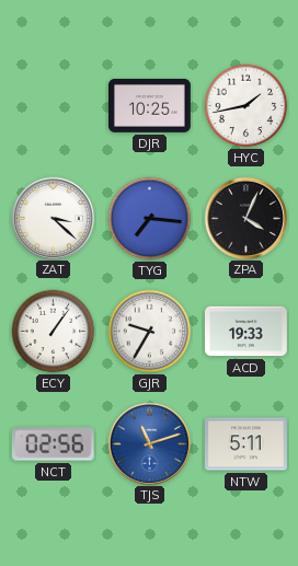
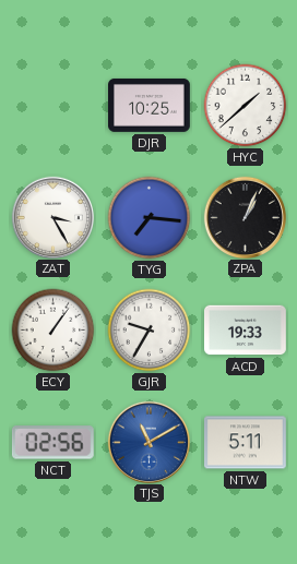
HYC: 1:43 -> 1:38
ZAT: 3:22 -> 3:25
ZPA: 4:04 -> 1:04
TJS: 11:12 -> 11:10
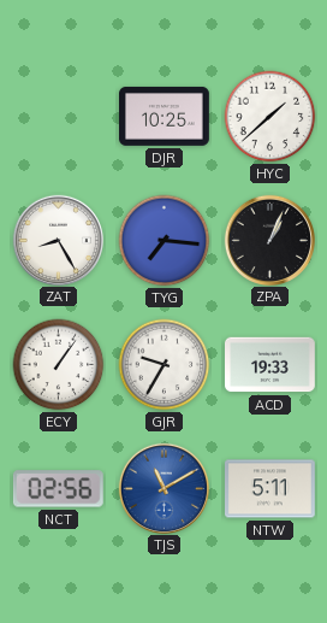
ZAT: 3:25 -> 8:25
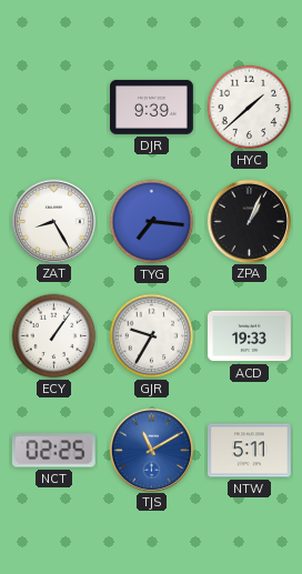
DJR: 10:25 -> 9:39
NCT: 02:56 -> 02:25
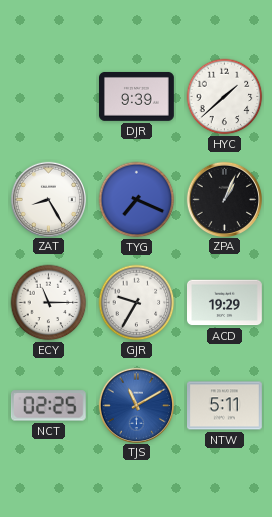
TYG: 7:16 -> 7:19
ECY: 1:06 -> 11:15
ACD: 19:33 -> 19:29
